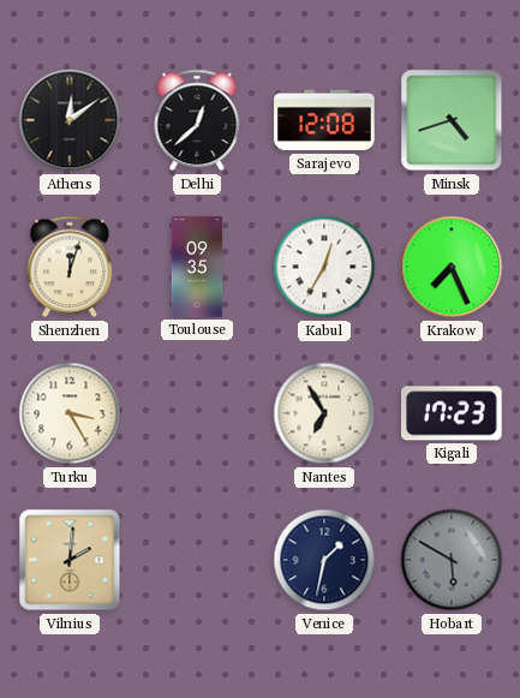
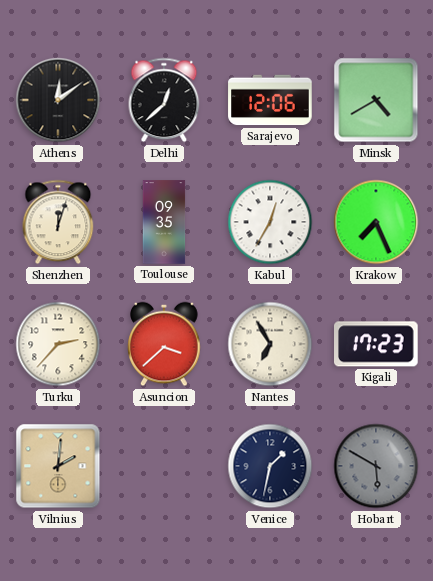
Sarajevo: 12:08 -> 12:06
Minsk: 4:42 -> 4:40
Turku: 3:25 -> 2:37
Asuncion: none -> 3:38
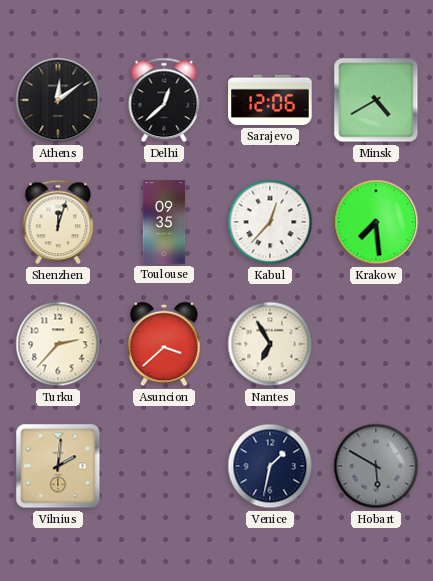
Kabul: 12:35 -> 12:37
Krakow: 7:26 -> 7:29
Kigali: 17:23 -> none
